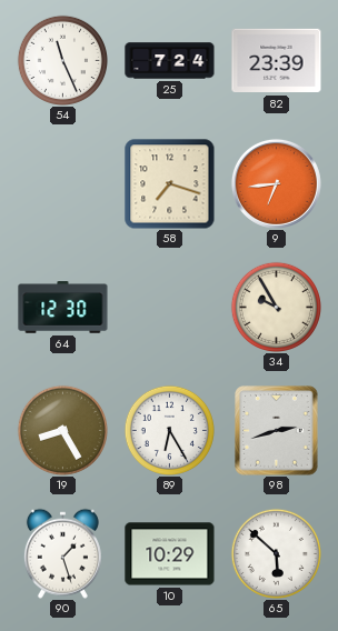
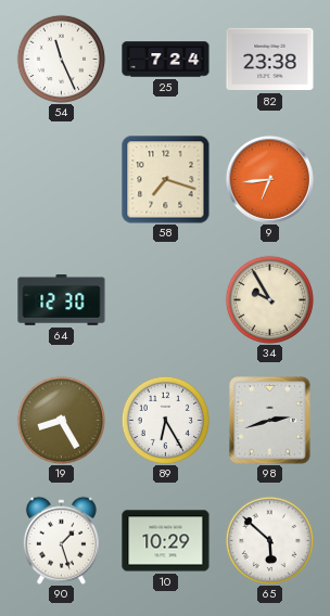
82: 23:39 -> 23:38
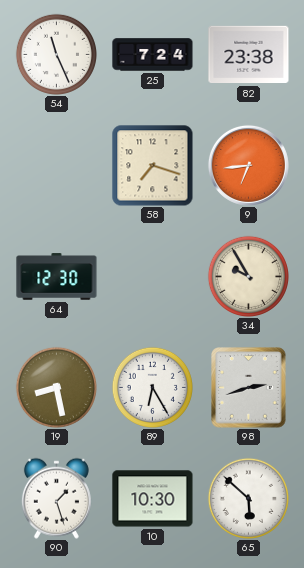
19: 8:25 -> 8:28
10: 10:29 -> 10:30
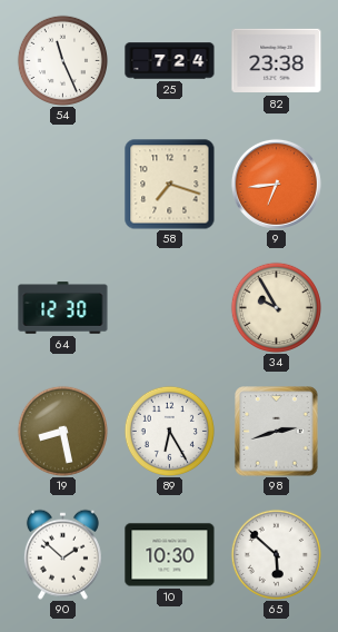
90: 1:27 -> 1:52
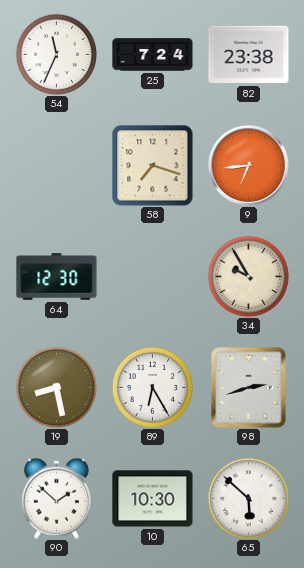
54: 11:26 -> 11:34
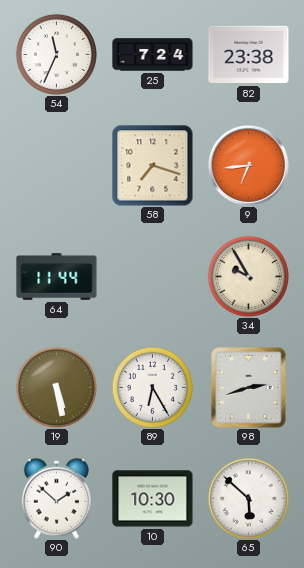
64: 12:30 -> 11:44
19: 8:28 -> 5:28
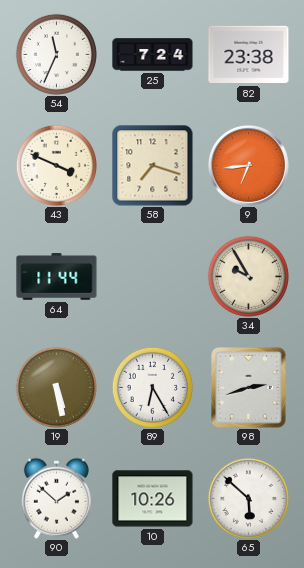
43: none -> 3:49
10: 10:30 -> 10:26
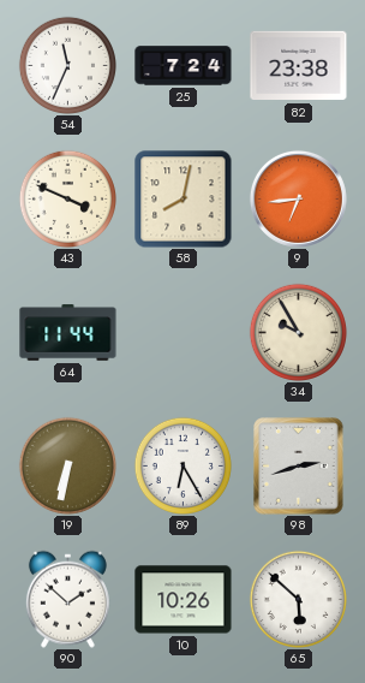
58: 7:18 -> 8:02
19: 5:28 -> 6:32
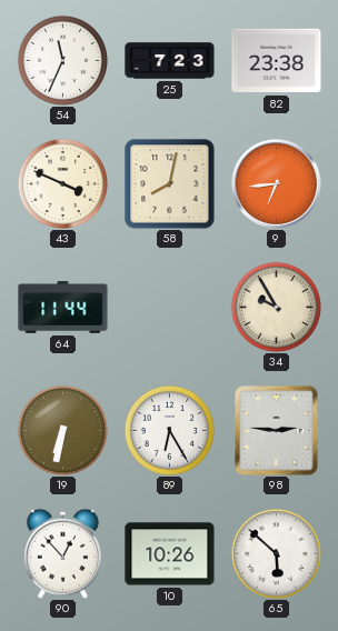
25: 7:24 -> 7:23
98: 2:42 -> 2:46
90: 1:52 -> 12:53
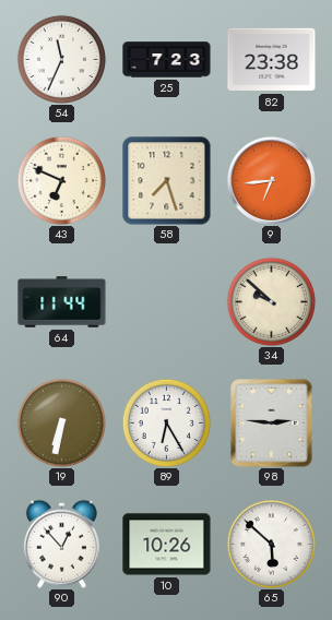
43: 3:49 -> 6:49
58: 8:02 -> 7:27
34: 9:55 -> 9:52
